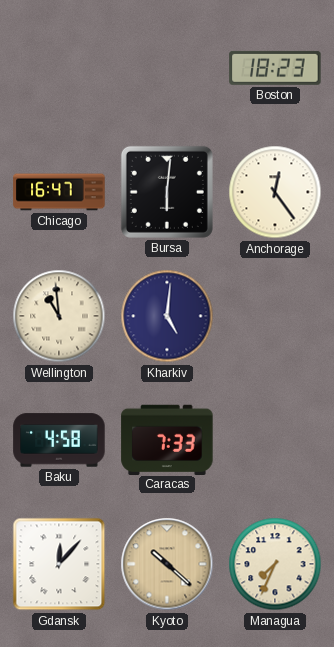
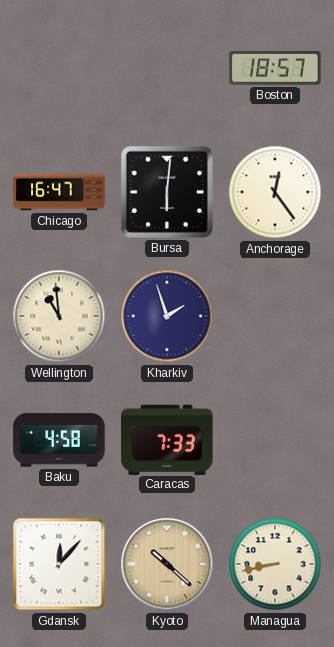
Boston: 18:23 -> 18:57
Kharkiv: 5:01 -> 1:57
Managua: 7:34 -> 8:43
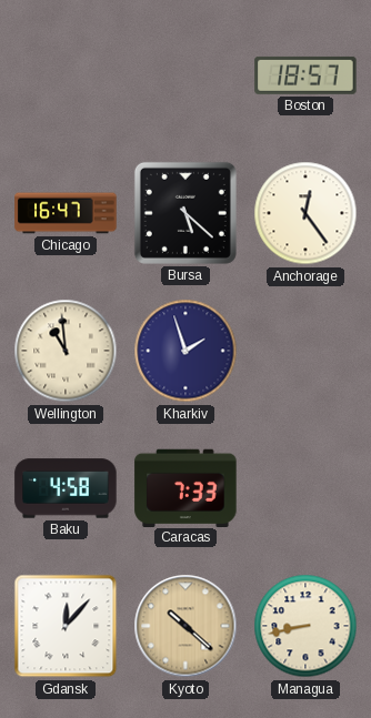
Bursa: 6:01 -> 5:22
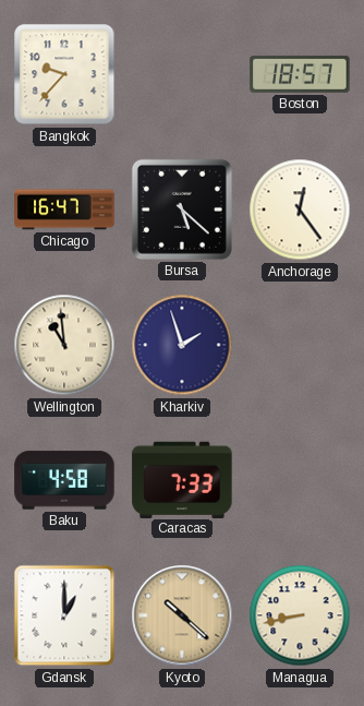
Bangkok: none -> 9:37
Gdansk: 12:07 -> 1:00
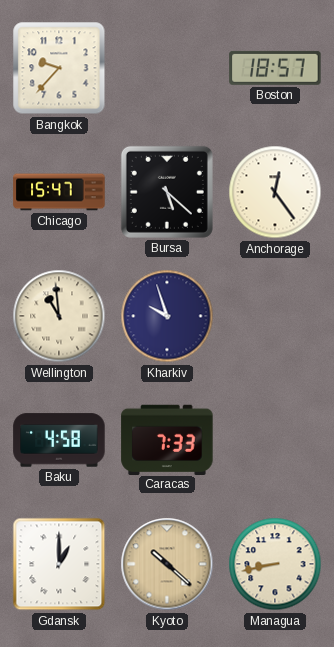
Chicago: 16:47 -> 15:47
Kharkiv: 1:57 -> 9:57
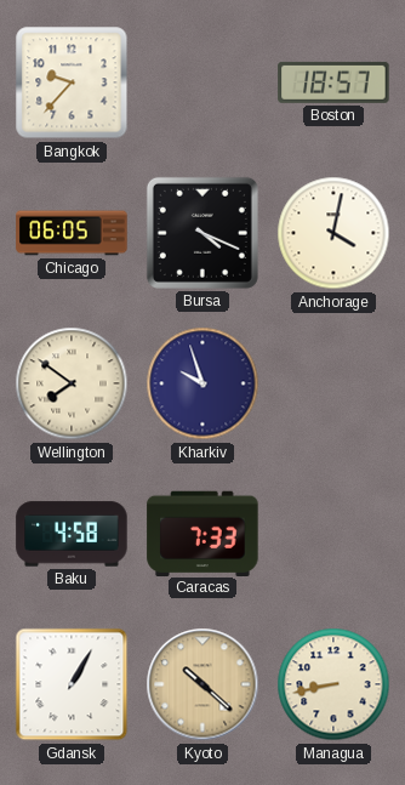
Chicago: 15:47 -> 06:05
Bursa: 5:22 -> 4:19
Anchorage: 12:24 -> 4:02
Wellington: 10:59 -> 7:51
Gdansk: 1:00 -> 1:05
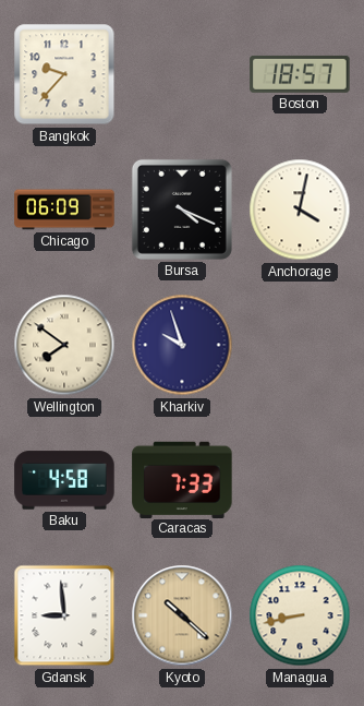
Chicago: 06:05 -> 06:09
Gdansk: 1:05 -> 8:59
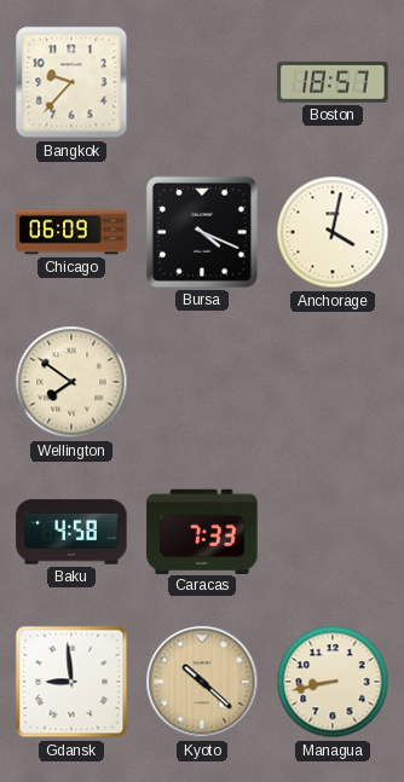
Kharkiv: 9:57 -> none
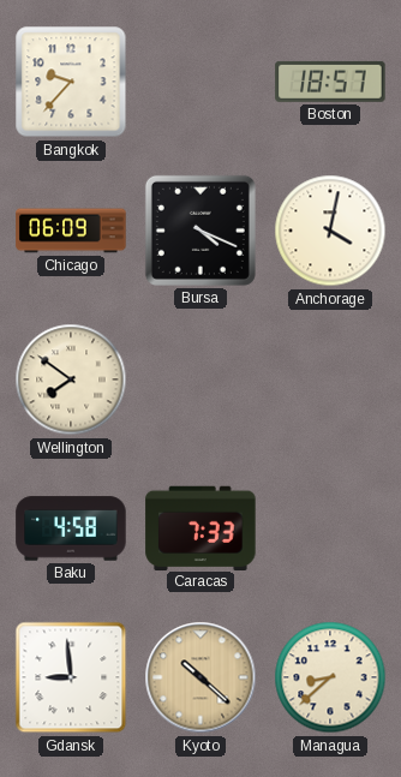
Managua: 8:43 -> 8:38
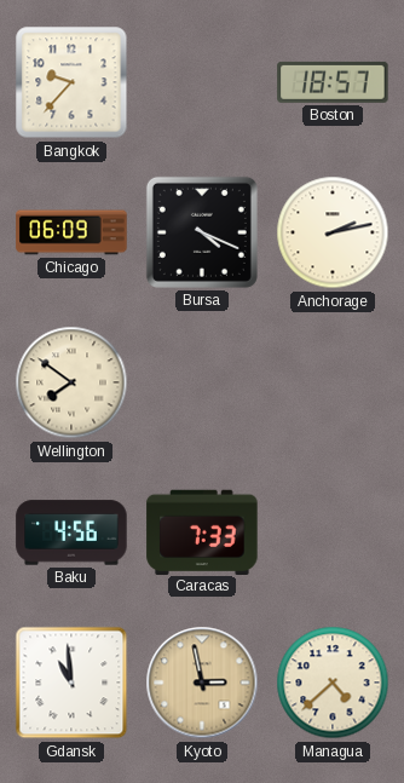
Anchorage: 4:02 -> 2:13
Baku: 4:58 -> 4:56
Gdansk: 8:59 -> 10:59
Kyoto: 10:22 -> 2:58
Managua: 8:38 -> 4:38
